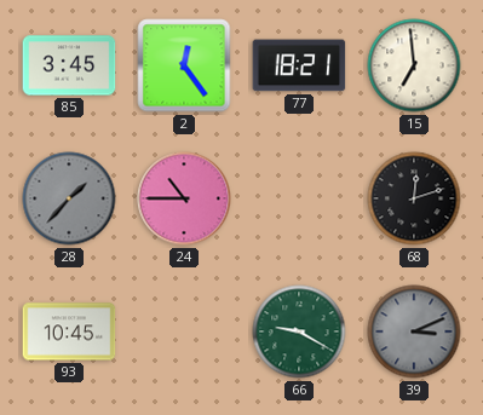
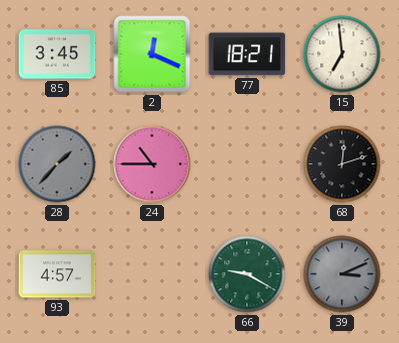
2: 12:24 -> 12:19
93: 10:45 -> 4:57
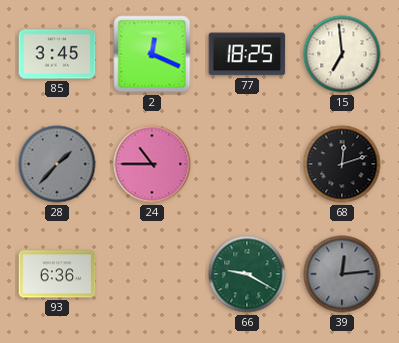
77: 18:21 -> 18:25
93: 4:57 -> 6:36
39: 3:11 -> 12:14
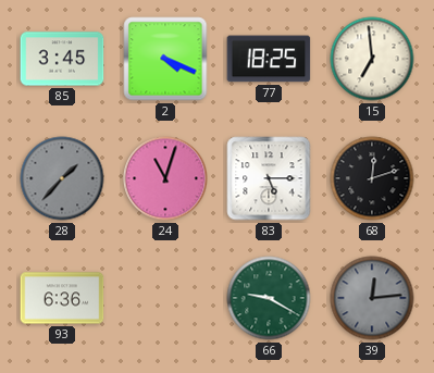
2: 12:19 -> 4:19
24: 10:45 -> 11:03
83: none -> 5:15
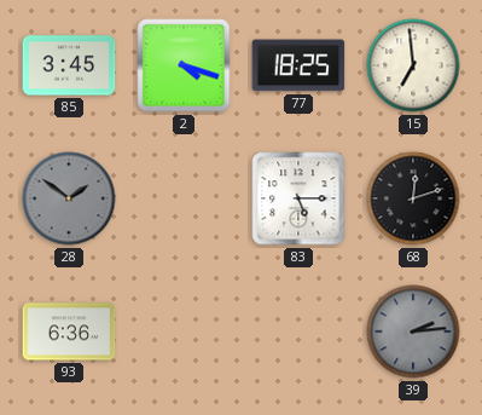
2: 4:19 -> 4:18
28: 1:37 -> 1:51
24: 11:03 -> none
66: 9:20 -> none
39: 12:14 -> 2:14
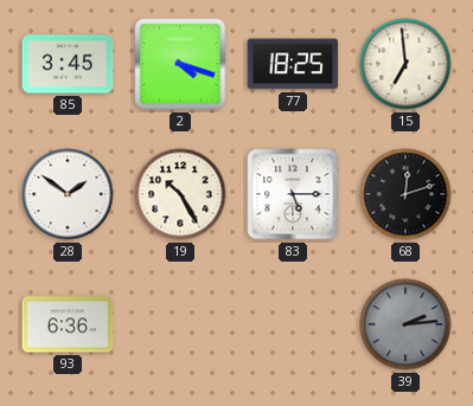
28 dial: grey -> white
19: none -> 10:25
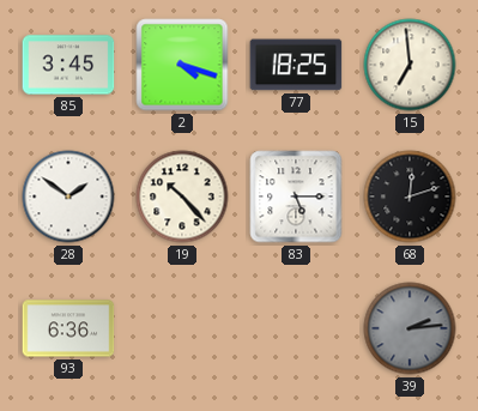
19: 10:25 -> 10:23
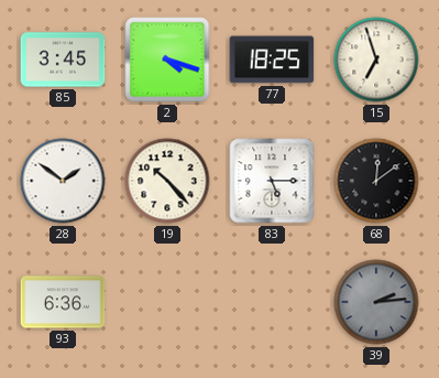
15: 6:59 -> 6:57
68: 12:12 -> 12:09
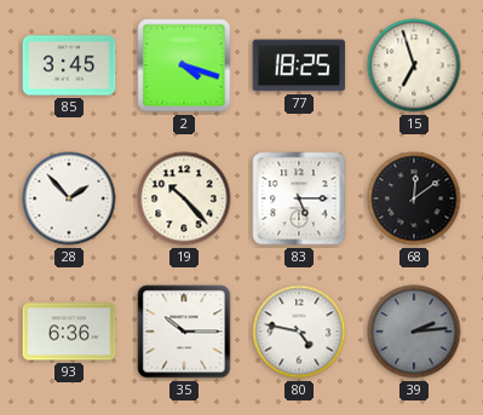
28: 1:51 -> 1:53
35: none -> 10:15
80: none -> 4:47
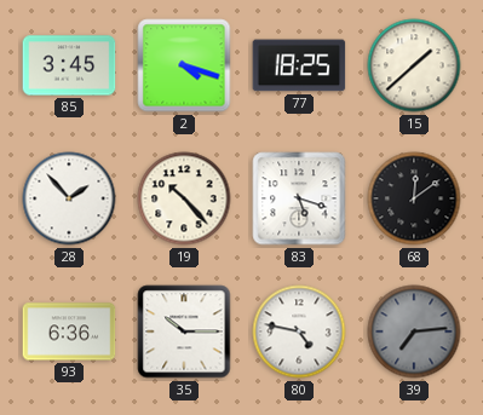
15: 6:57 -> 1:38
83: 5:15 -> 5:18
39: 2:14 -> 7:14
